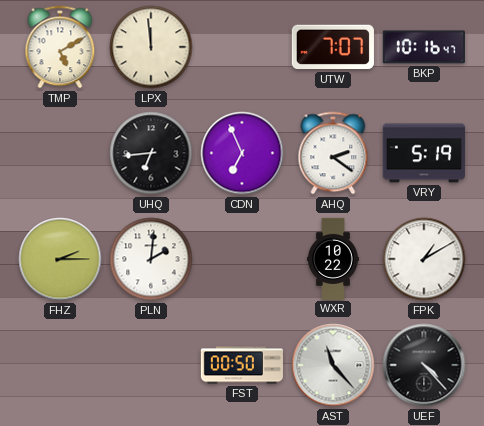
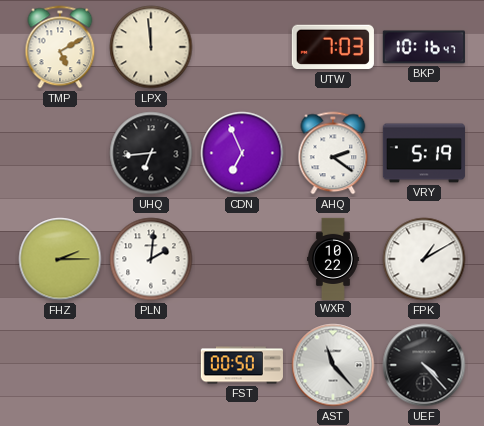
UTW: 7:07 -> 7:03
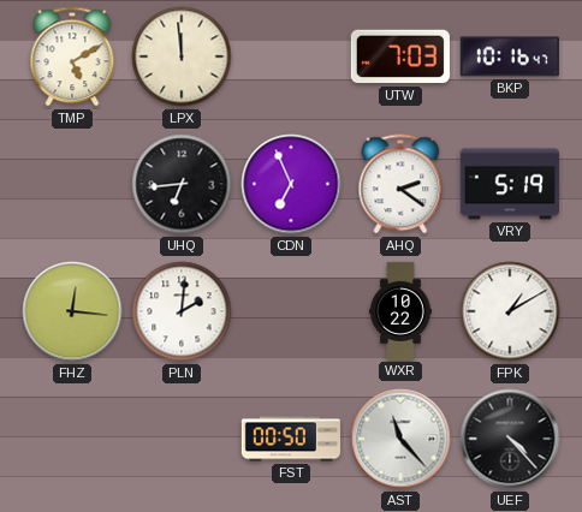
FHZ: 2:15 -> 12:16
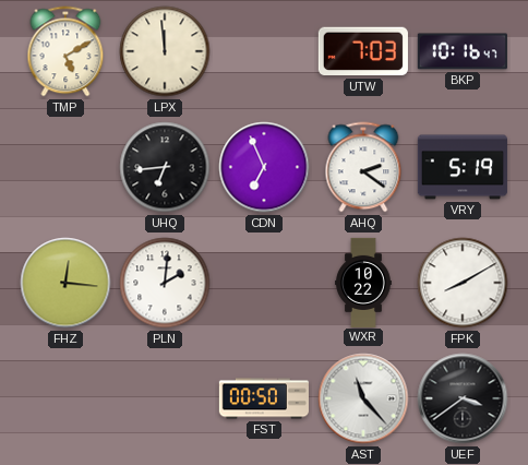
FPK: 1:10 -> 8:10
UEF: 4:23 -> 3:39
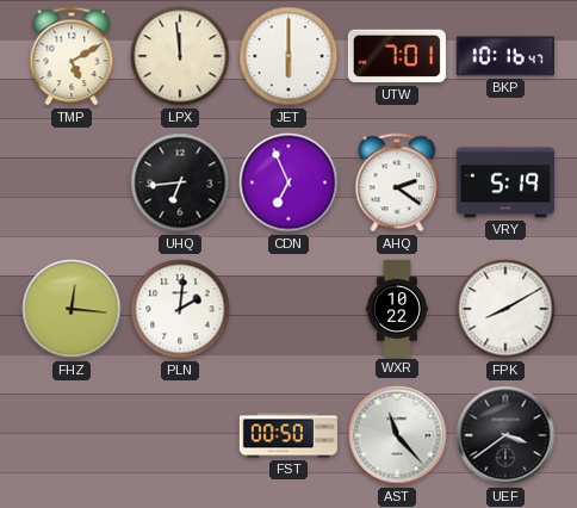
JET: none -> 6:00
UTW: 7:03 -> 7:01
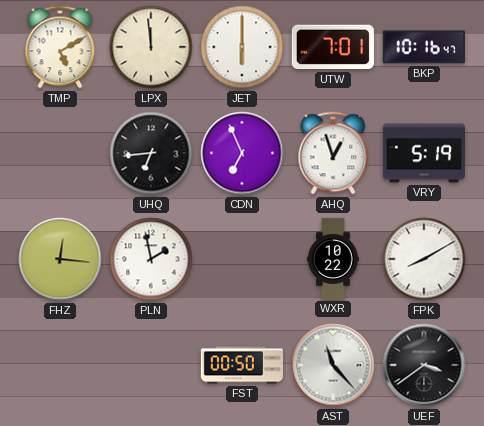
AHQ: 2:21 -> 12:57
PLN: 2:01 -> 1:58
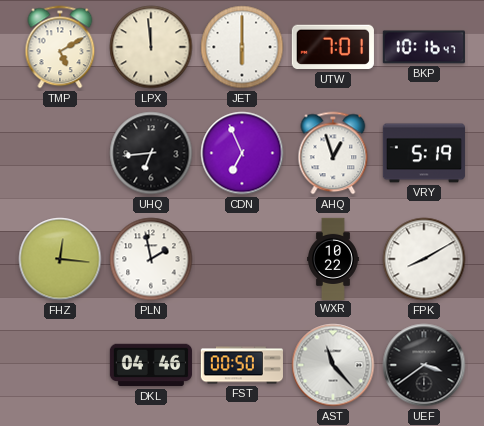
DKL: none -> 04:46
